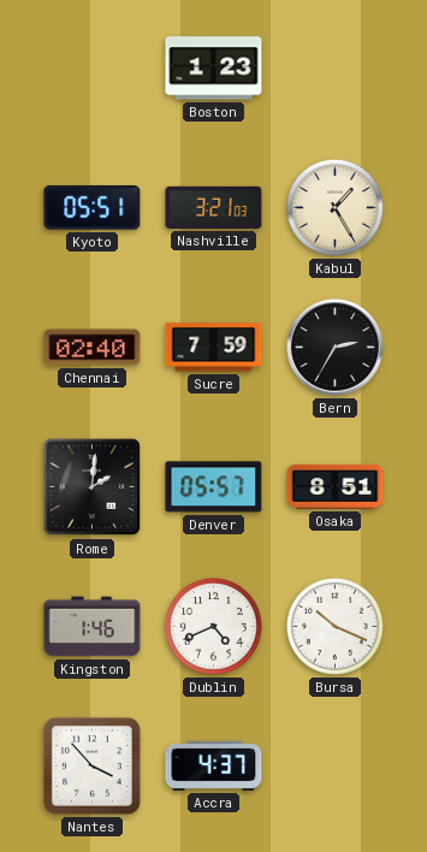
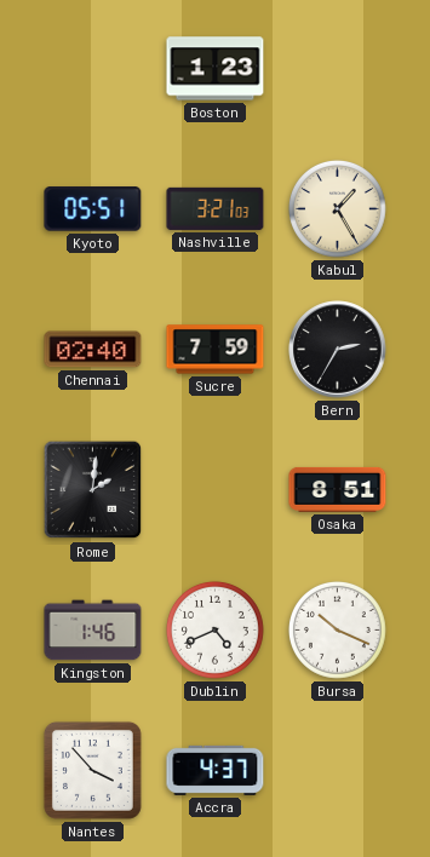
Denver: 05:57 -> none
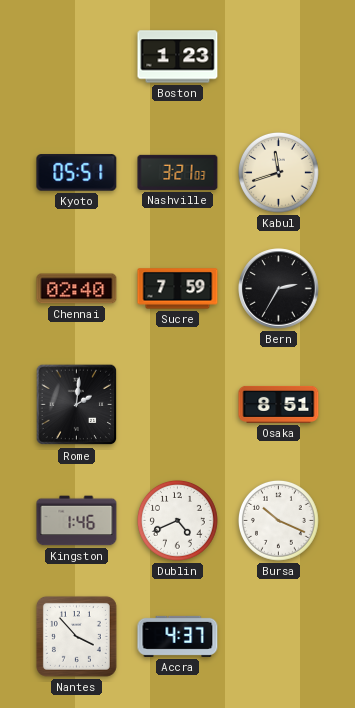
Kabul: 1:25 -> 11:42
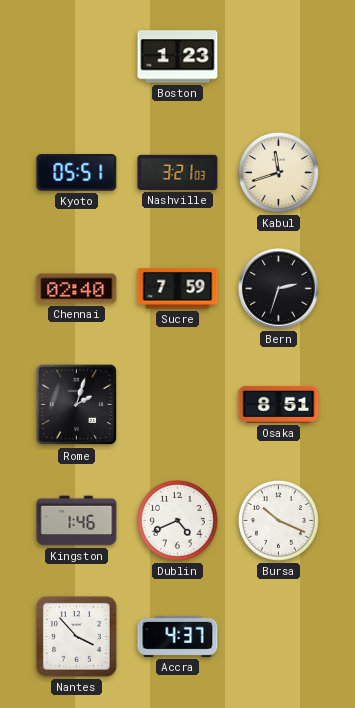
Bern: 2:35 -> 2:33
Rome: 2:01 -> 2:03
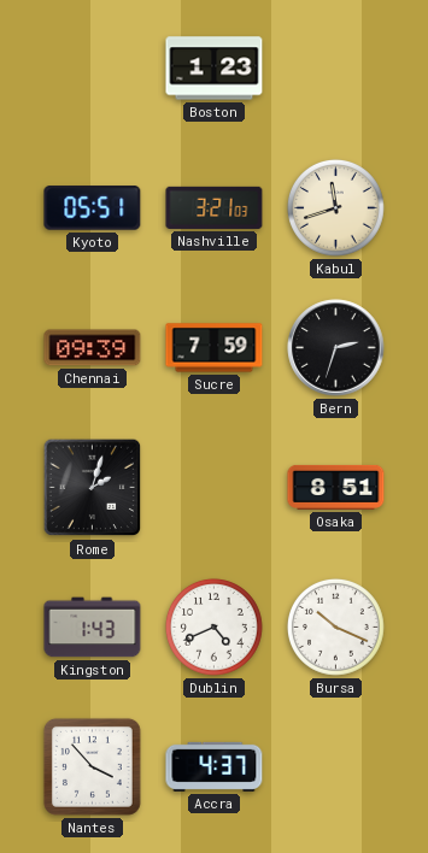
Chennai: 02:40 -> 09:39
Kingston: 1:46 -> 1:43
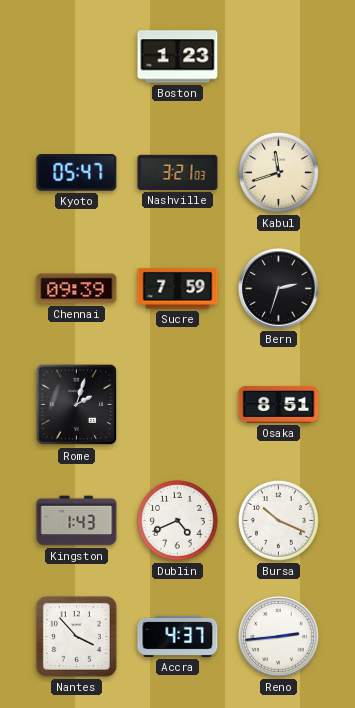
Kyoto: 05:51 -> 05:47
Reno: none -> 2:44
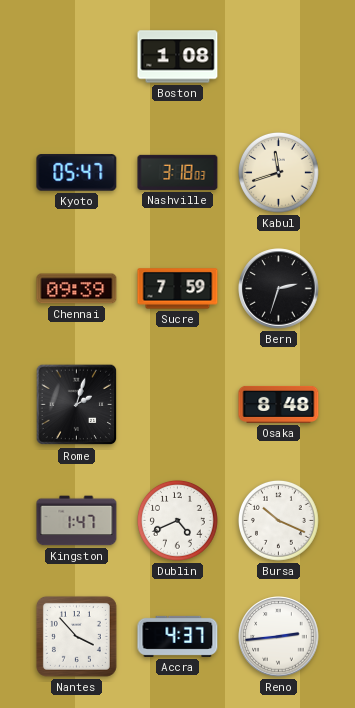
Boston: 1:23 -> 1:08
Nashville: 3:21 -> 3:18
Osaka: 8:51 -> 8:48
Kingston: 1:43 -> 1:47
